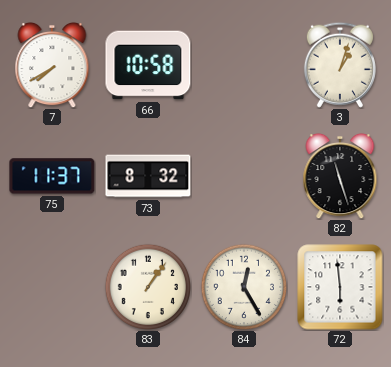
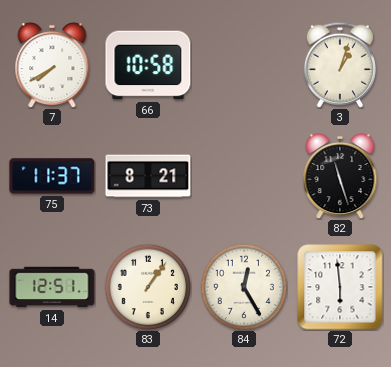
73: 8:32 -> 8:21
14: none -> 12:51
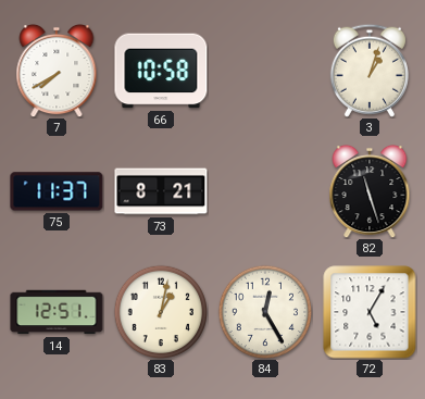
83: 1:06 -> 1:02
72: 5:59 -> 5:05
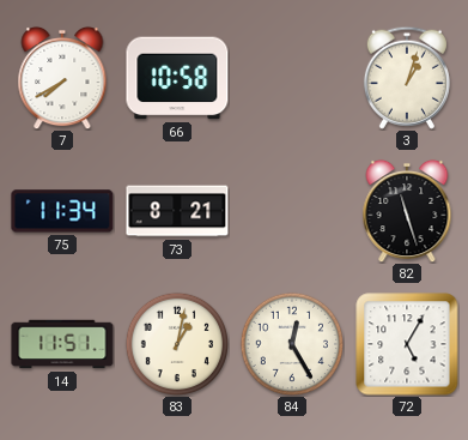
75: 11:37 -> 11:34
14: 12:51 -> 11:51
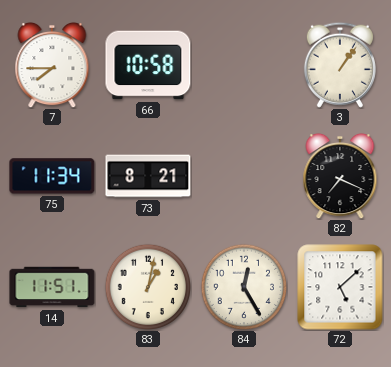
7: 7:40 -> 7:45
3: 1:03 -> 1:06
82: 11:27 -> 7:19
72: 5:05 -> 5:08
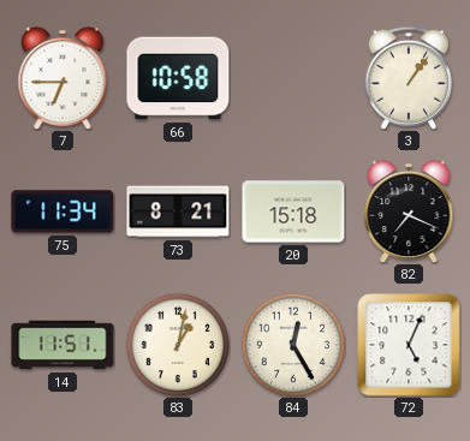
7: 7:45 -> 6:45
20: none -> 15:18
72: 5:08 -> 5:04
